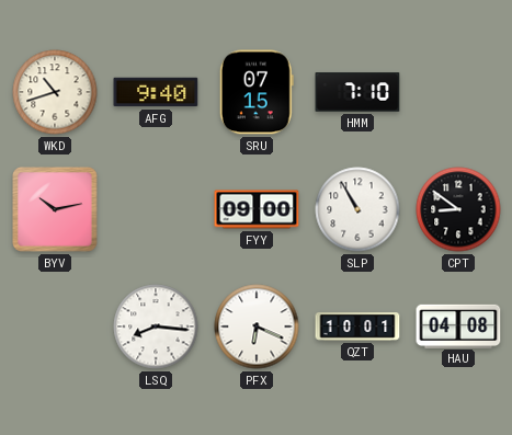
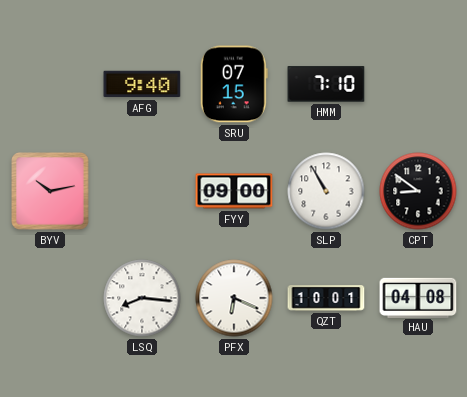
WKD: 10:42 -> none
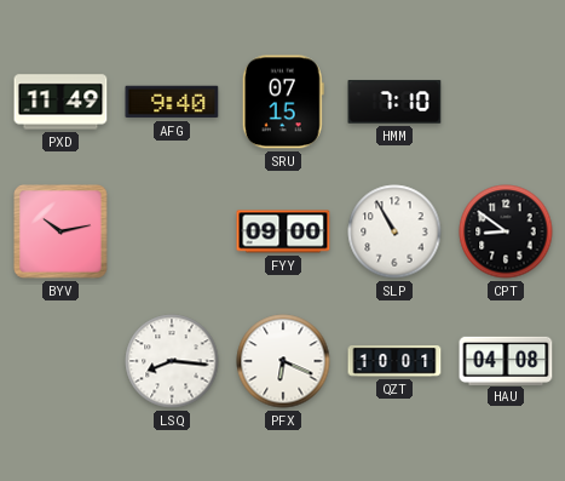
PXD: none -> 11:49
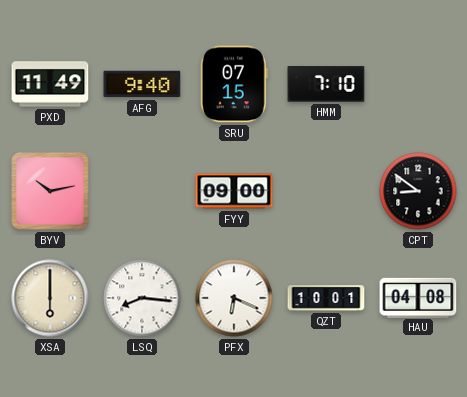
SLP: 10:55 -> none
XSA: none -> 6:00
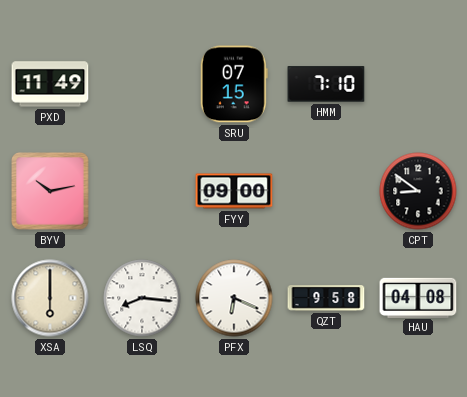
AFG: 9:40 -> none
QZT: 10:01 -> 9:58
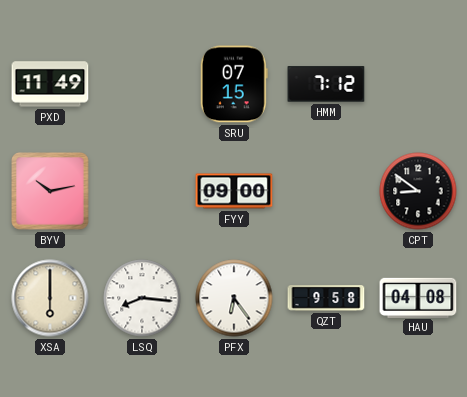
HMM: 7:10 -> 7:12
PFX: 6:19 -> 6:24
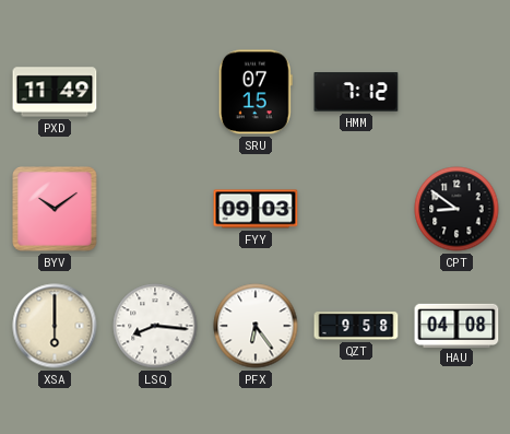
BYV: 10:13 -> 10:09
FYY: 09:00 -> 09:03
